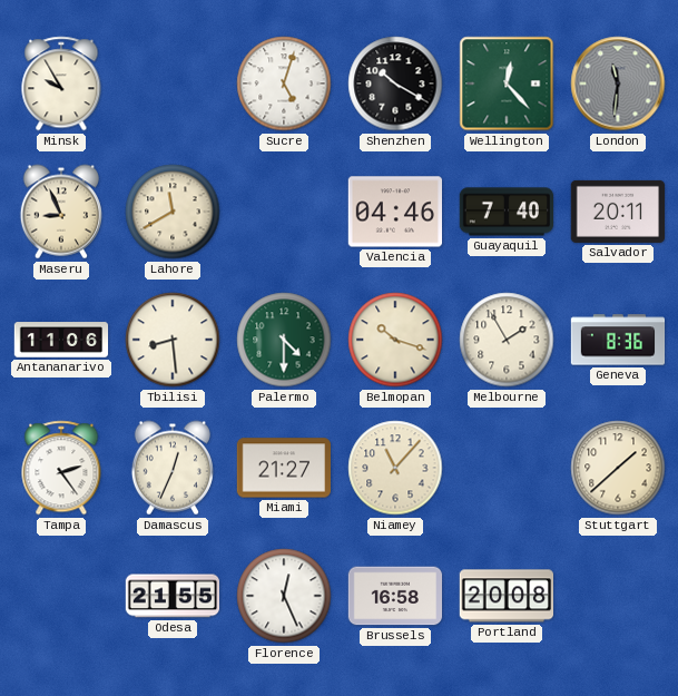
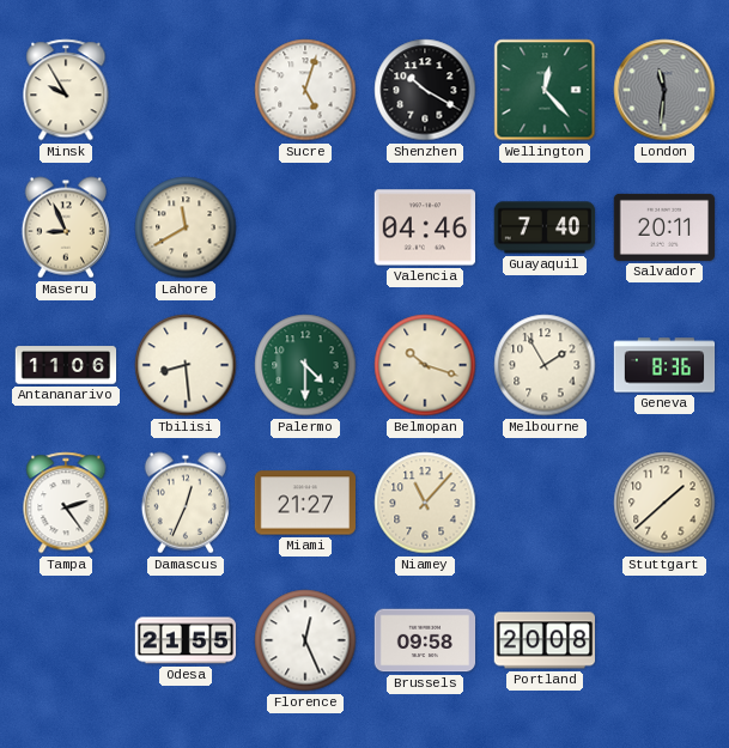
Brussels: 16:58 -> 09:58
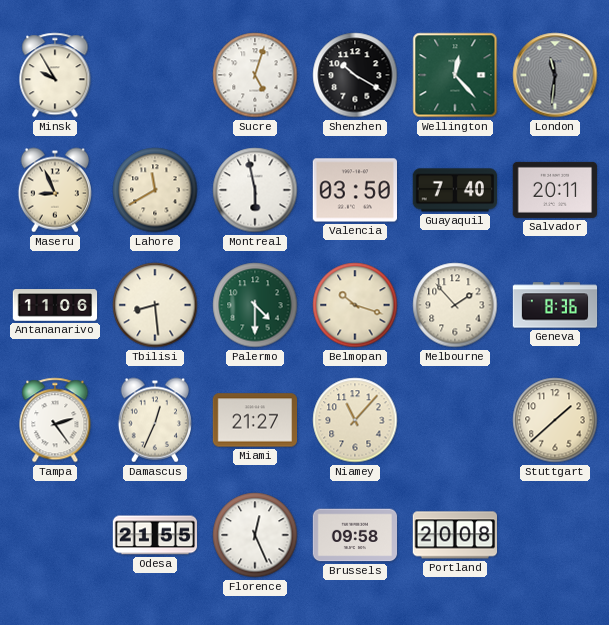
Montreal: none -> 5:58
Valencia: 04:46 -> 03:50
Melbourne: 1:55 -> 1:53
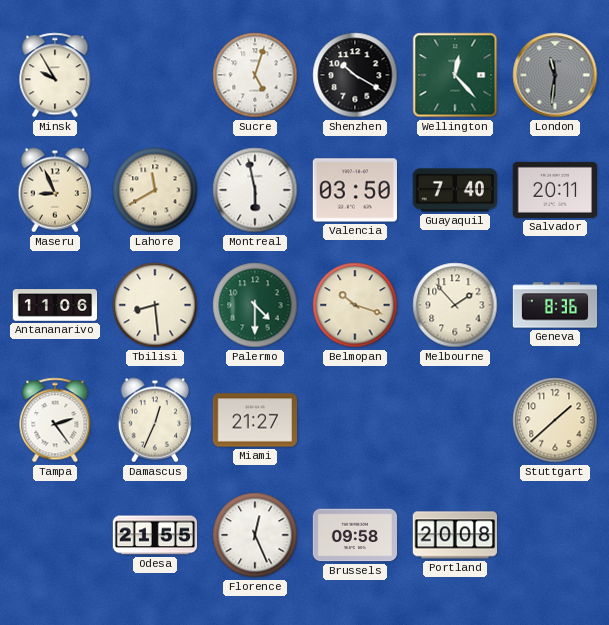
Niamey: 11:07 -> none
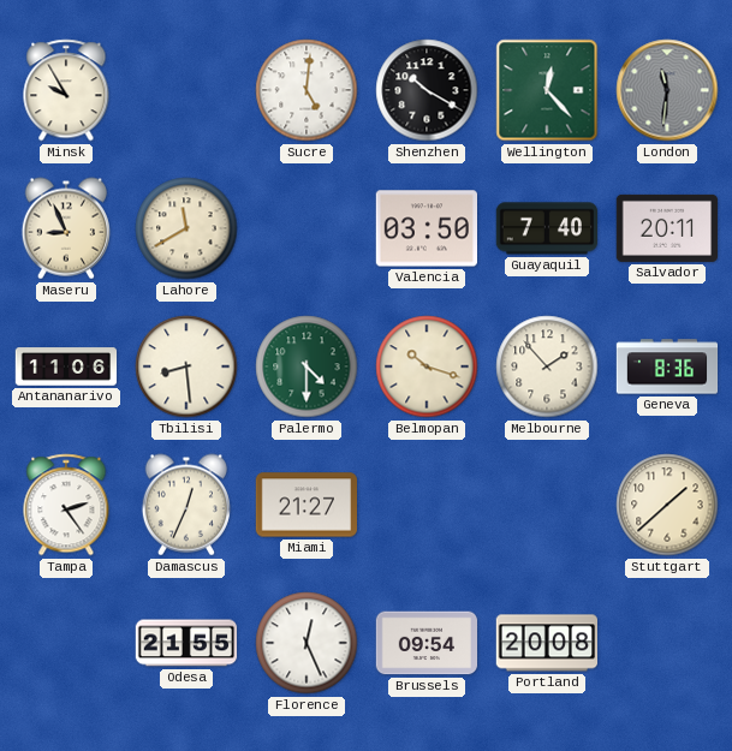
Sucre: 5:03 -> 5:01
Montreal: 5:58 -> none
Brussels: 09:58 -> 09:54
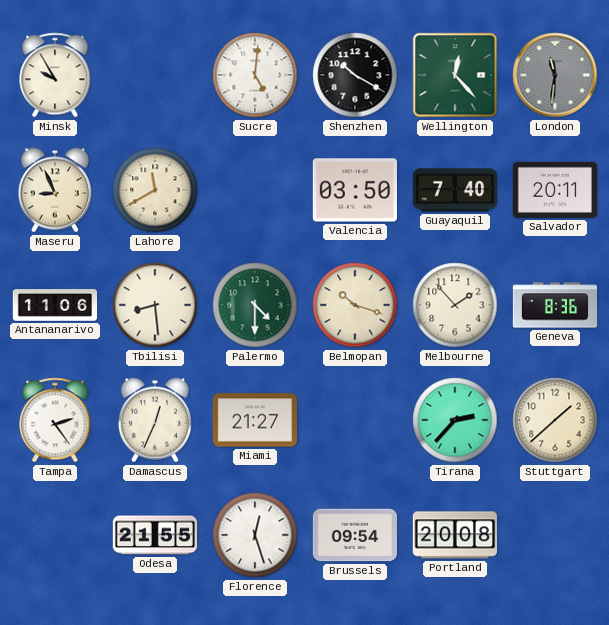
Tirana: none -> 2:37
Florence: 12:26 -> 12:27
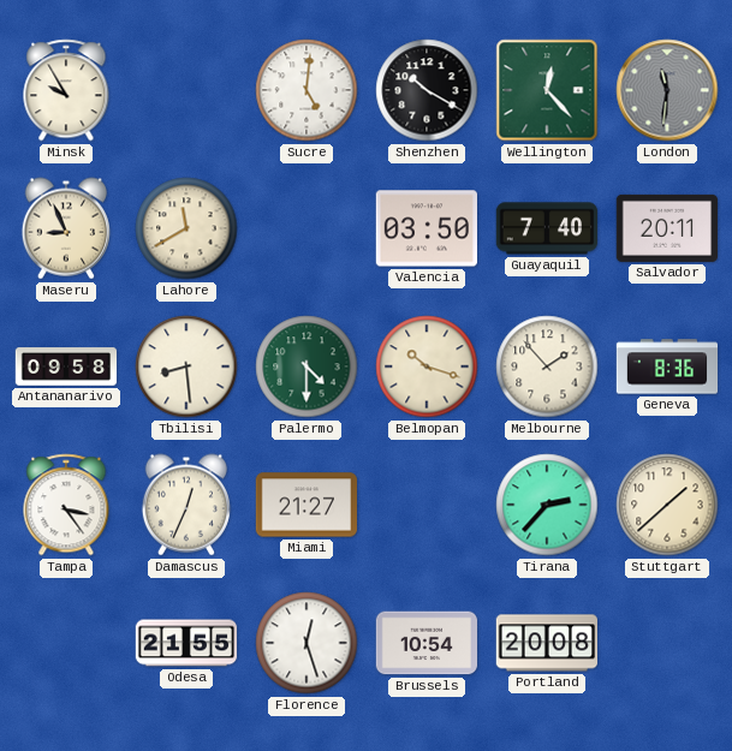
Antananarivo: 11:06 -> 09:58
Tampa: 2:24 -> 3:24
Brussels: 09:54 -> 10:54
